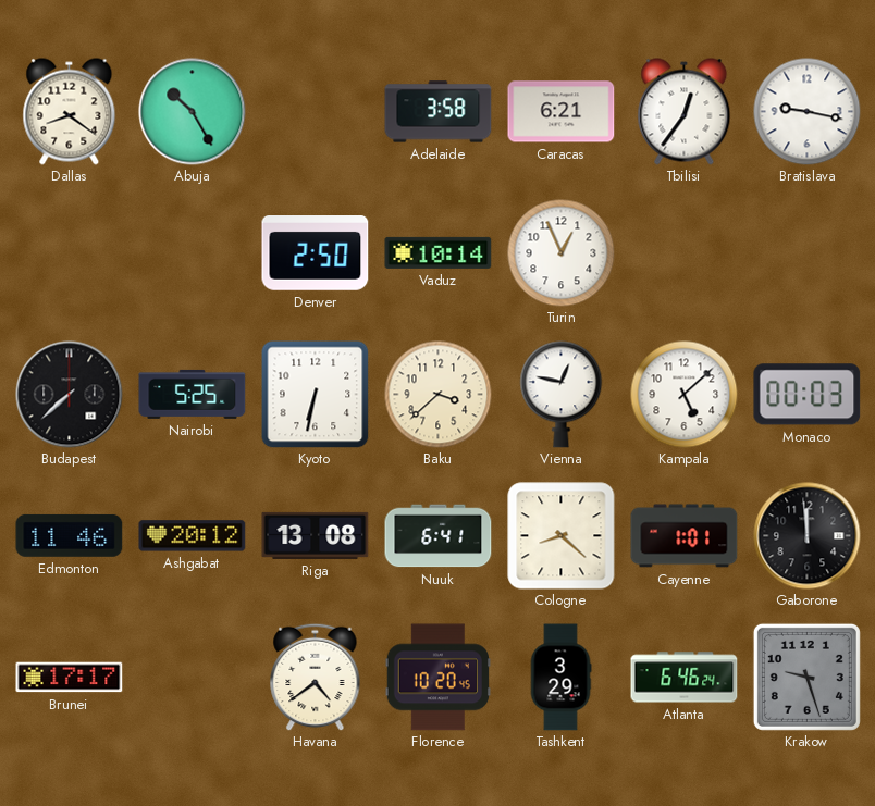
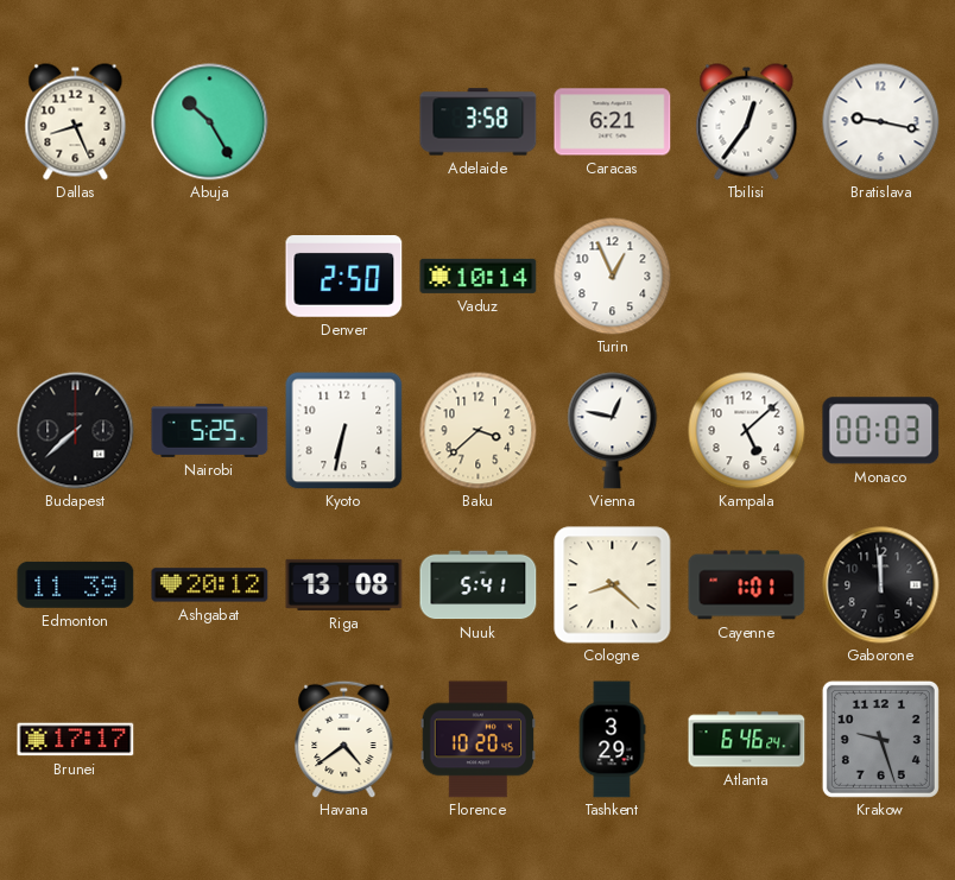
Dallas: 8:21 -> 8:26
Edmonton: 11:46 -> 11:39
Nuuk: 6:41 -> 5:41
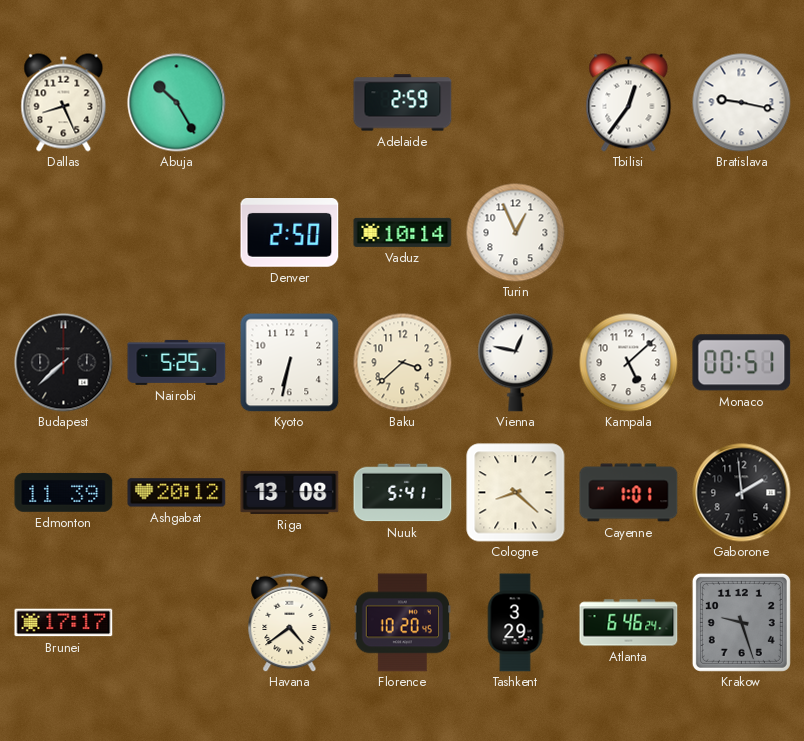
Adelaide: 3:58 -> 2:59
Caracas: 6:21 -> none
Monaco: 00:03 -> 00:51
Gaborone: 11:59 -> 1:59
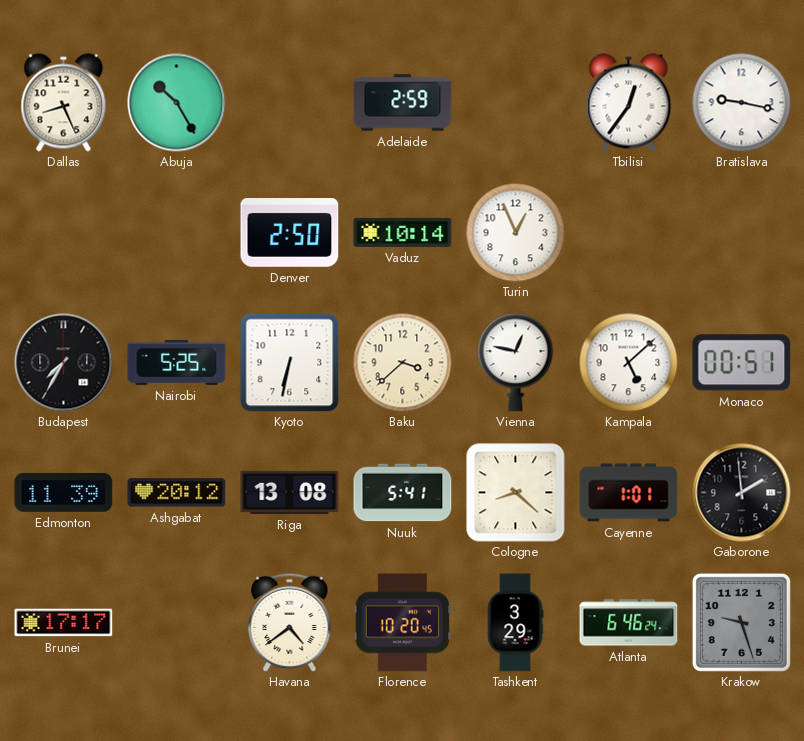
Budapest: 7:38 -> 7:35
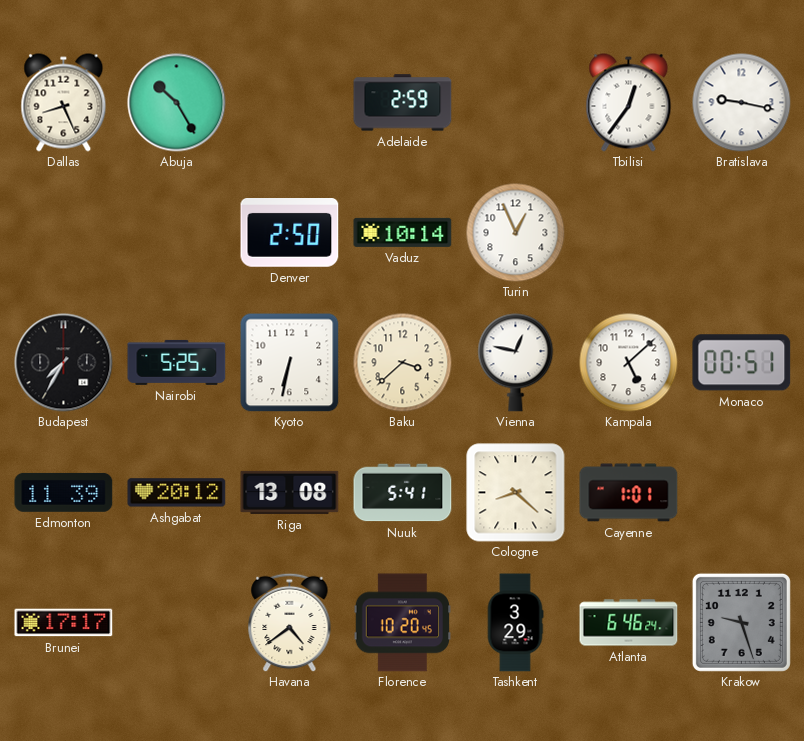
Gaborone: 1:59 -> none
